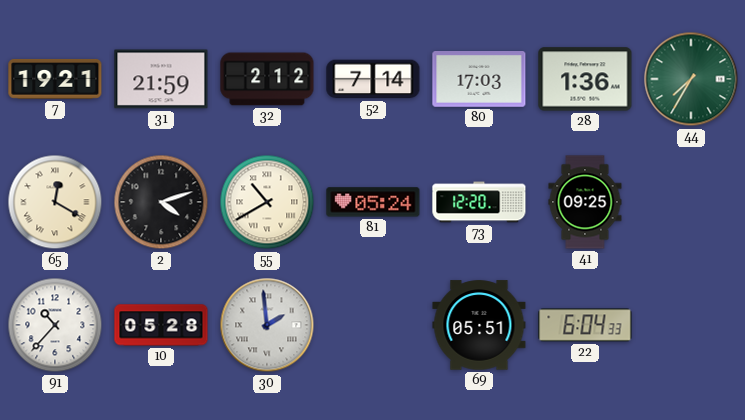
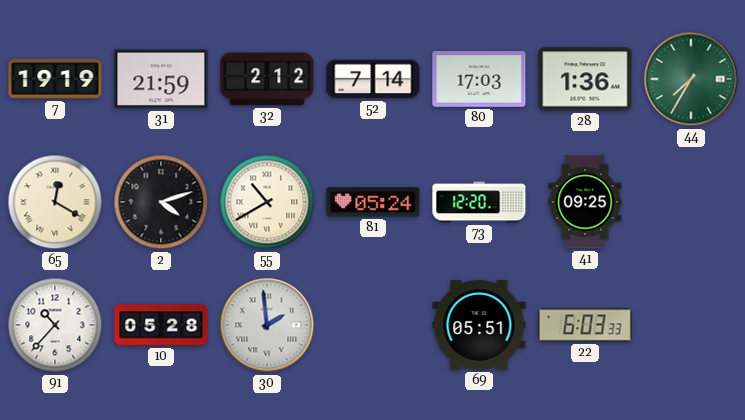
7: 19:21 -> 19:19
22: 6:04 -> 6:03
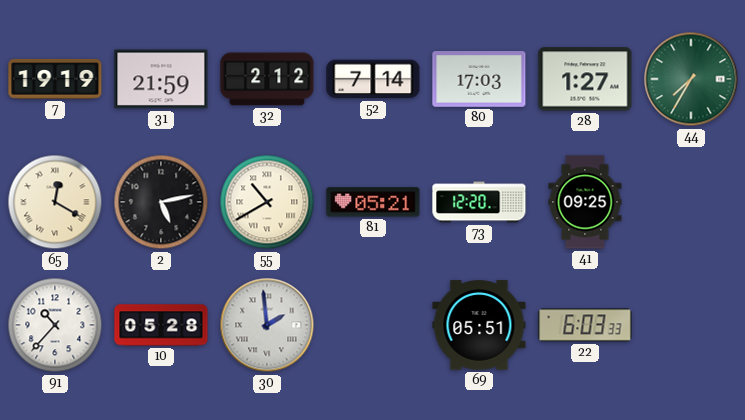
28: 1:36 -> 1:27
2: 4:12 -> 5:13
81: 05:24 -> 05:21
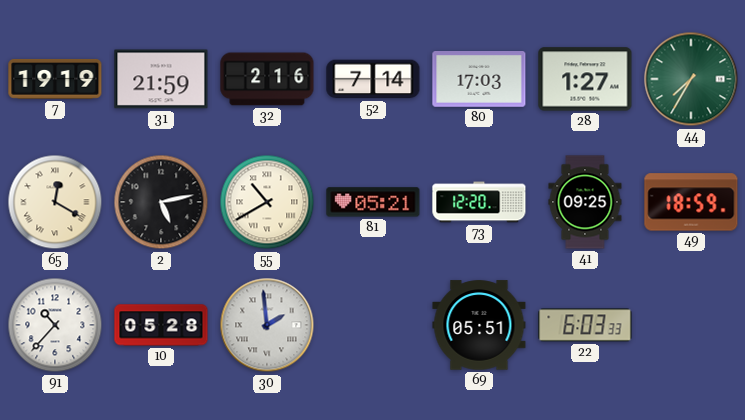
32: 2:12 -> 2:16
49: none -> 18:59
